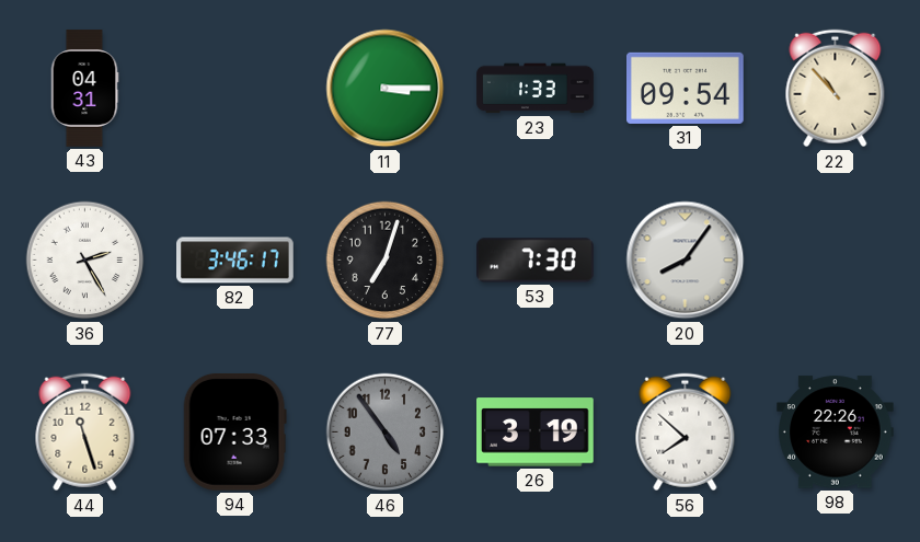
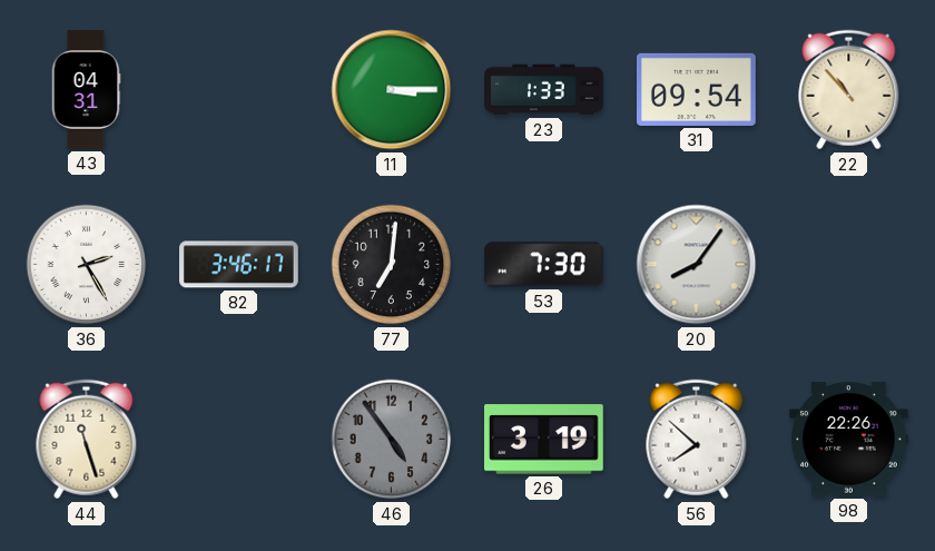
77: 7:03 -> 7:01
94: 07:33 -> none
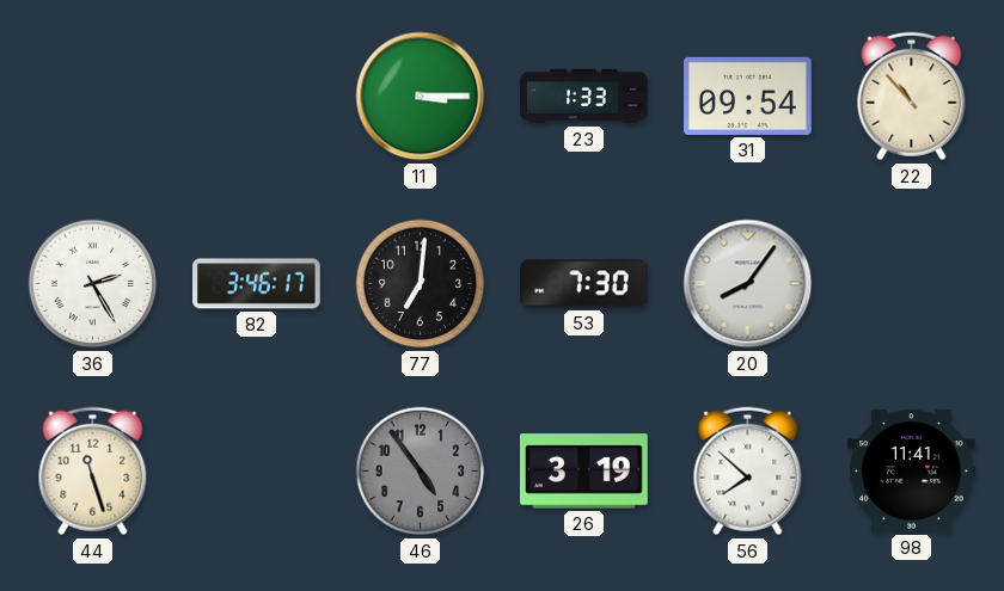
43: 04:31 -> none
98: 22:26 -> 11:41
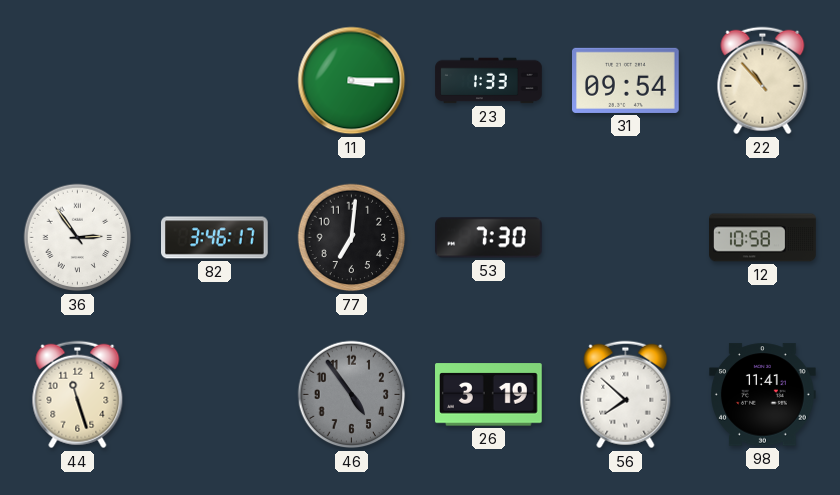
36: 2:25 -> 2:54
20: 8:06 -> none
12: none -> 10:58
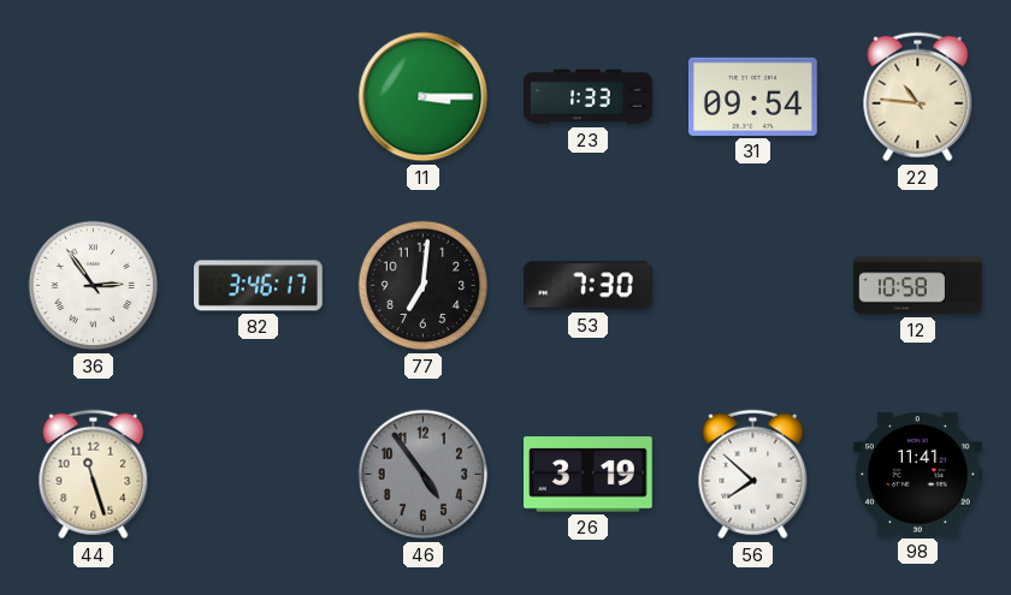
22: 10:53 -> 10:46
